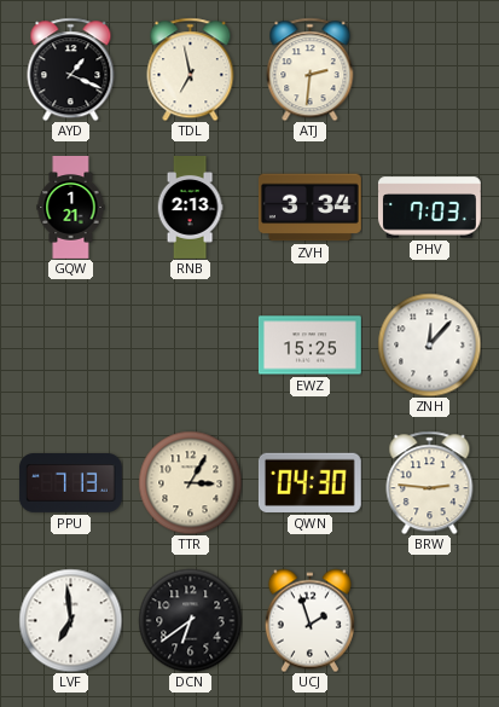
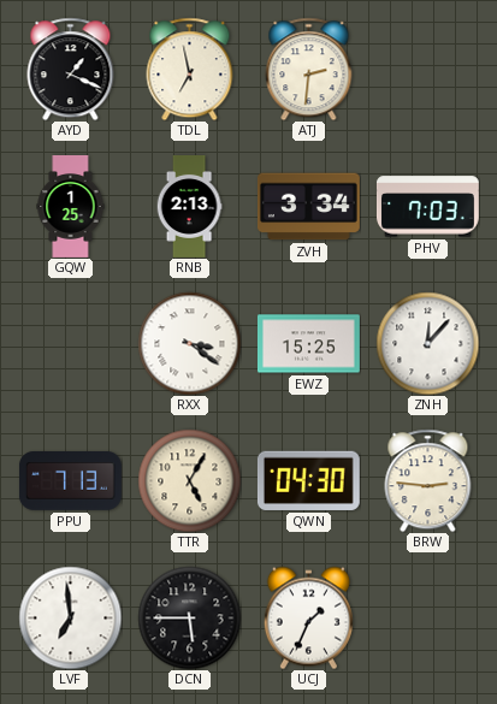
GQW: 1:21 -> 1:25
RXX: none -> 3:21
TTR: 3:05 -> 5:05
DCN: 6:39 -> 5:45
UCJ: 1:57 -> 1:34
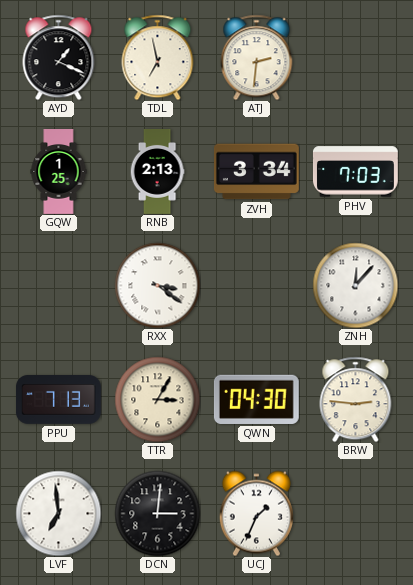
EWZ: 15:25 -> none
TTR: 5:05 -> 3:05
DCN: 5:45 -> 3:01
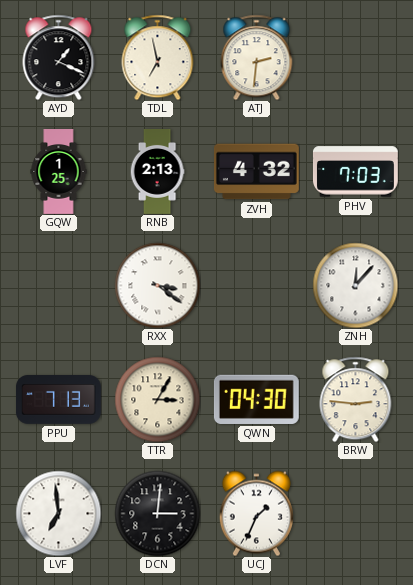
ZVH: 3:34 -> 4:32
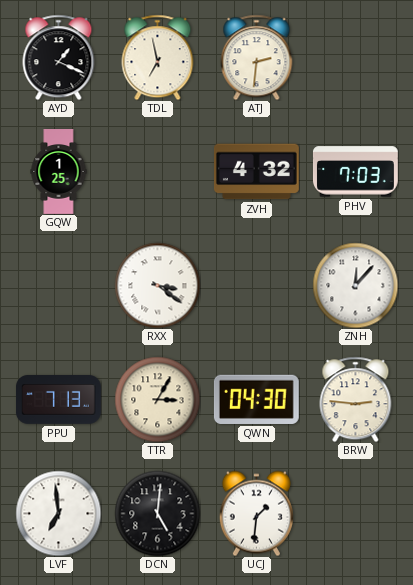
RNB: 2:13 -> none
DCN: 3:01 -> 5:01
UCJ: 1:34 -> 1:31
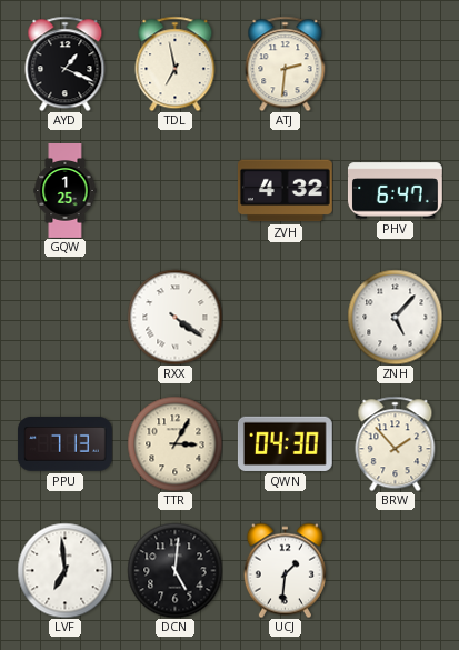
PHV: 7:03 -> 6:47
RXX: 3:21 -> 4:21
ZNH: 12:07 -> 5:07
BRW: 2:46 -> 1:53
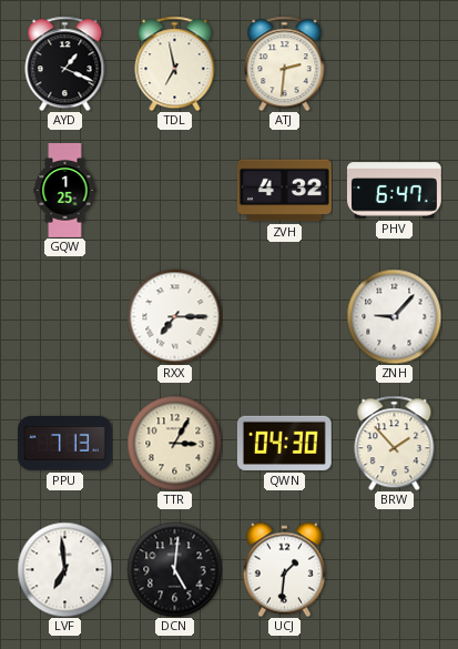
RXX: 4:21 -> 7:15
ZNH: 5:07 -> 9:07
